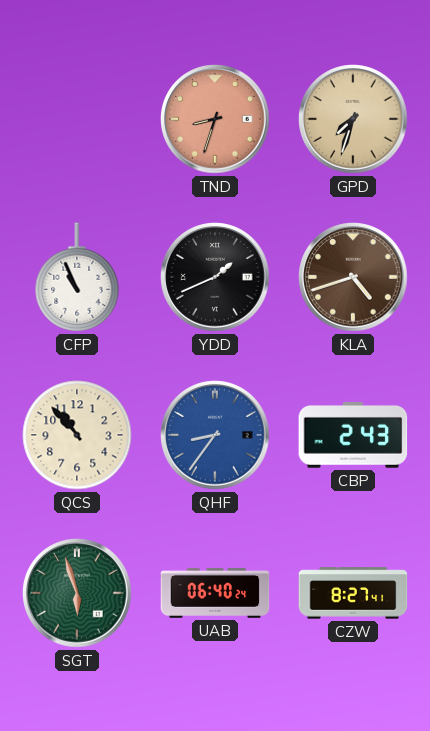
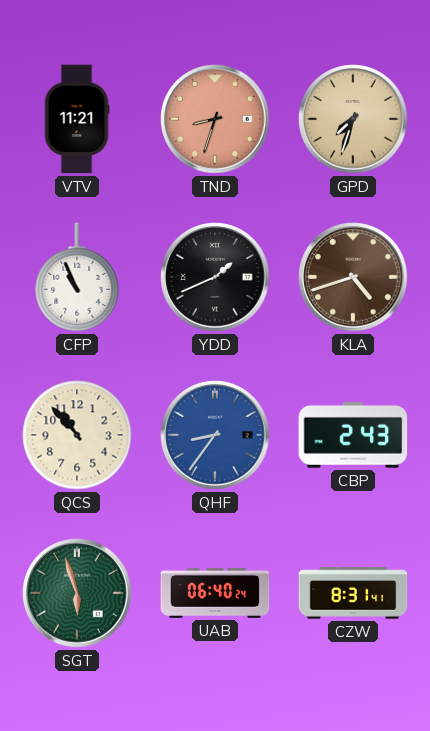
VTV: none -> 11:21
CZW: 8:27 -> 8:31
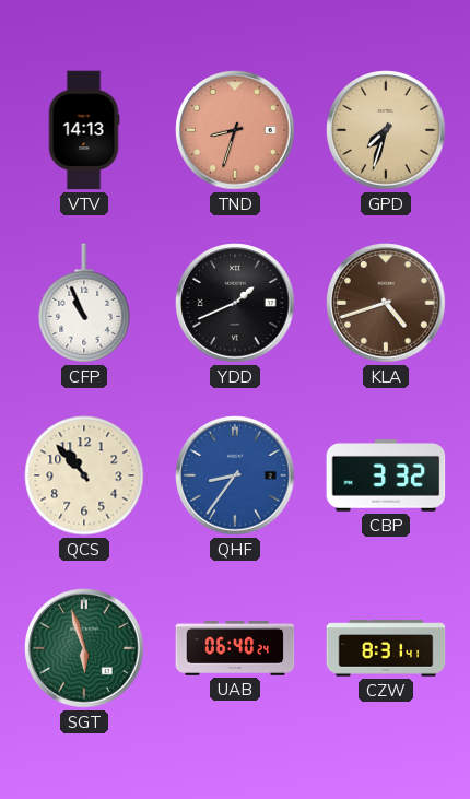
VTV: 11:21 -> 14:13
CBP: 2:43 -> 3:32
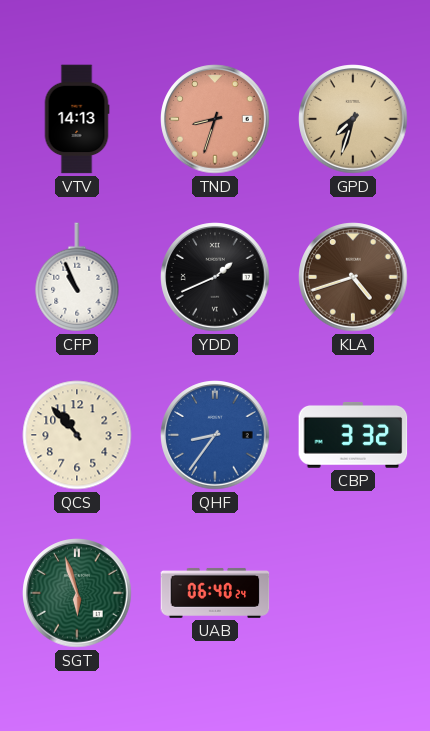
CZW: 8:31 -> none
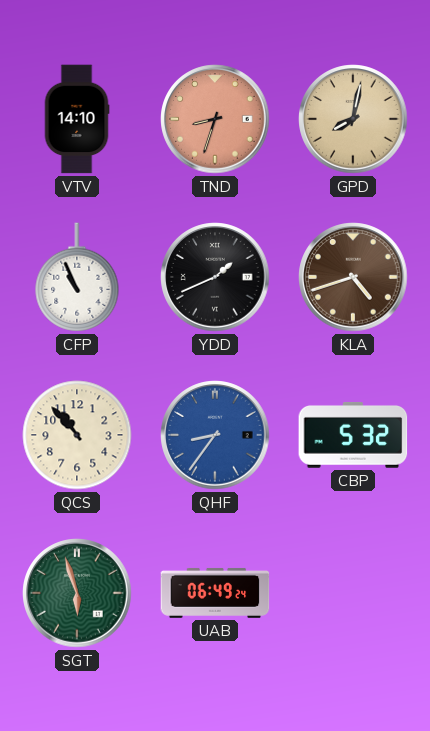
VTV: 14:13 -> 14:10
GPD: 7:33 -> 8:02
CBP: 3:32 -> 5:32
UAB: 06:40 -> 06:49
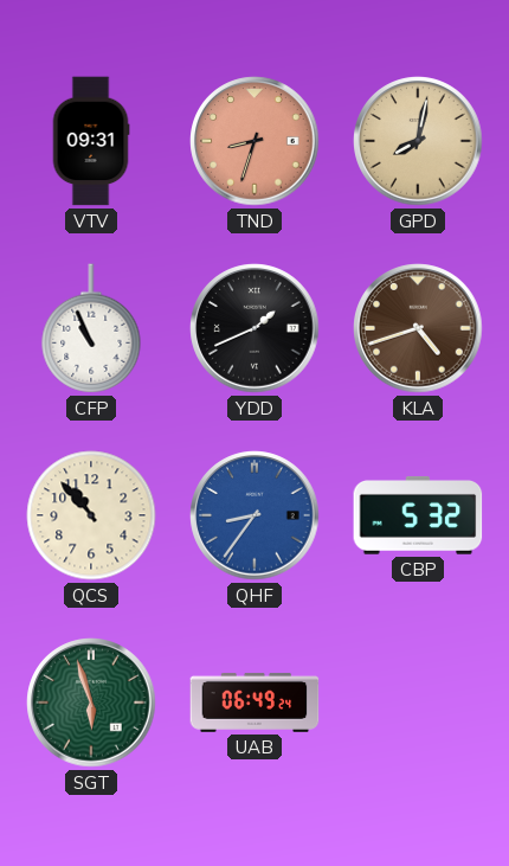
VTV: 14:10 -> 09:31
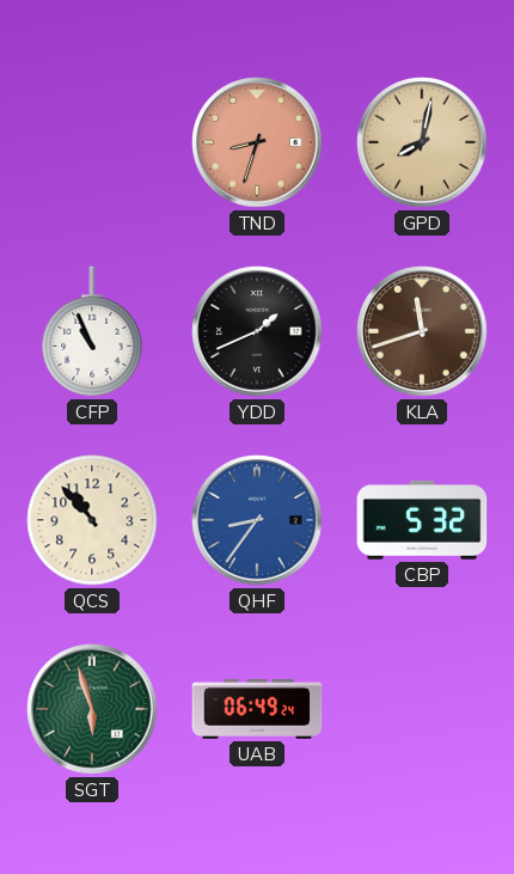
VTV: 09:31 -> none
KLA: 4:42 -> 11:42
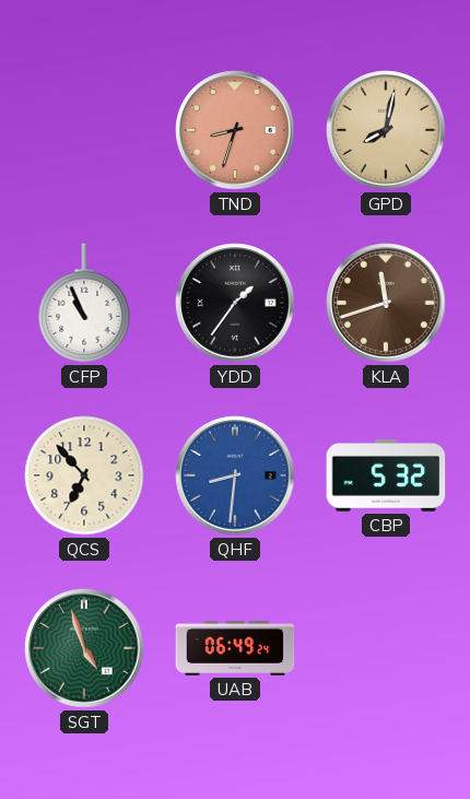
YDD: 1:41 -> 1:36
QCS: 10:53 -> 6:53
QHF: 8:36 -> 8:31
SGT: 5:57 -> 4:57
